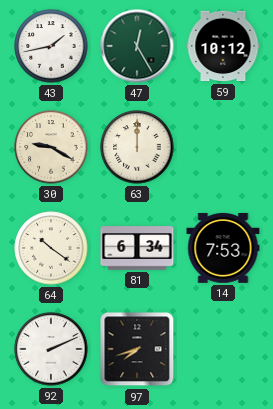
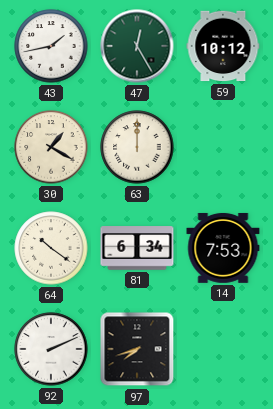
30: 9:20 -> 1:20
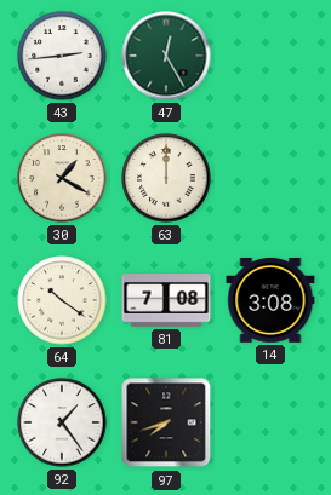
43: 1:43 -> 2:44
59: 10:12 -> none
81: 6:34 -> 7:08
14: 7:53 -> 3:08
92: 2:11 -> 1:24
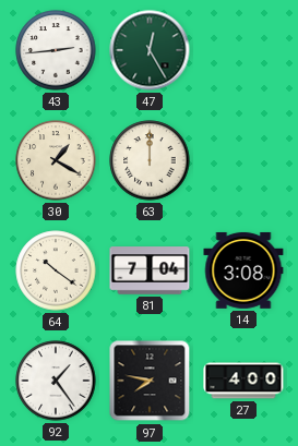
81: 7:08 -> 7:04
97: 7:42 -> 7:47
27: none -> 4:00
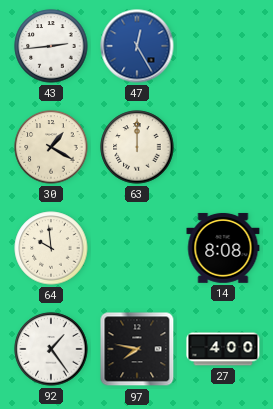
47 dial: green -> blue
64: 10:21 -> 9:59
81: 7:04 -> none
14: 3:08 -> 8:08
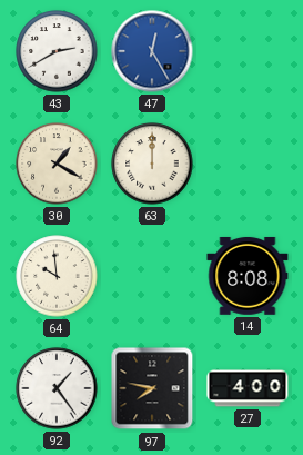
43: 2:44 -> 2:40
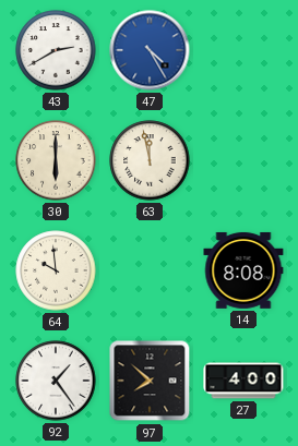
47: 12:25 -> 4:25
30: 1:20 -> 6:00
63: 12:00 -> 11:58
97: 7:47 -> 7:52
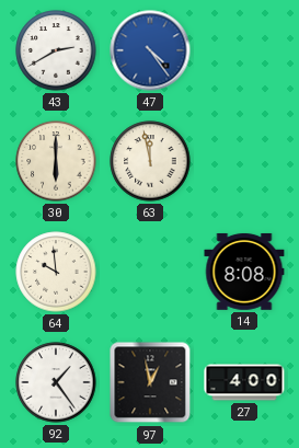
47: 4:25 -> 4:24
97: 7:52 -> 12:58
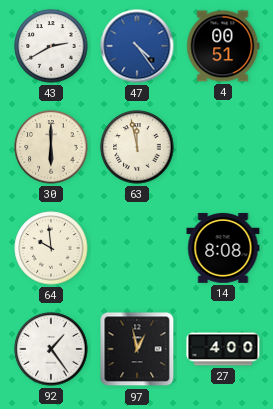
4: none -> 00:51
